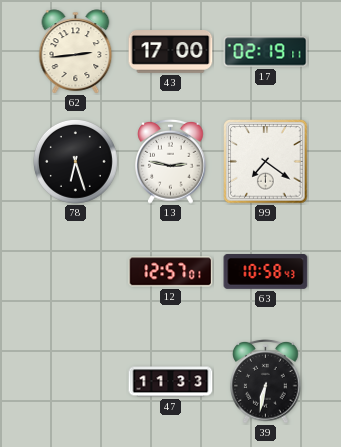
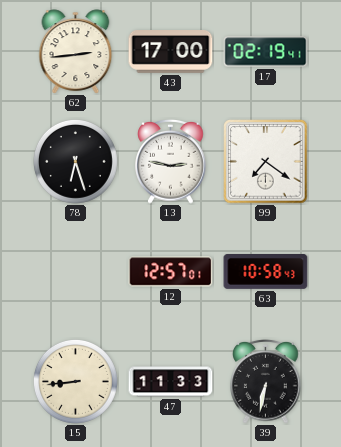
17: 02:19:11 -> 02:19:41
15: none -> 8:44
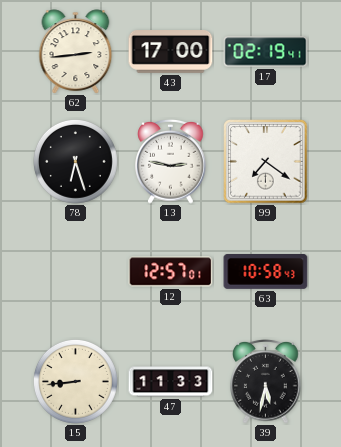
39: 6:32 -> 5:32
